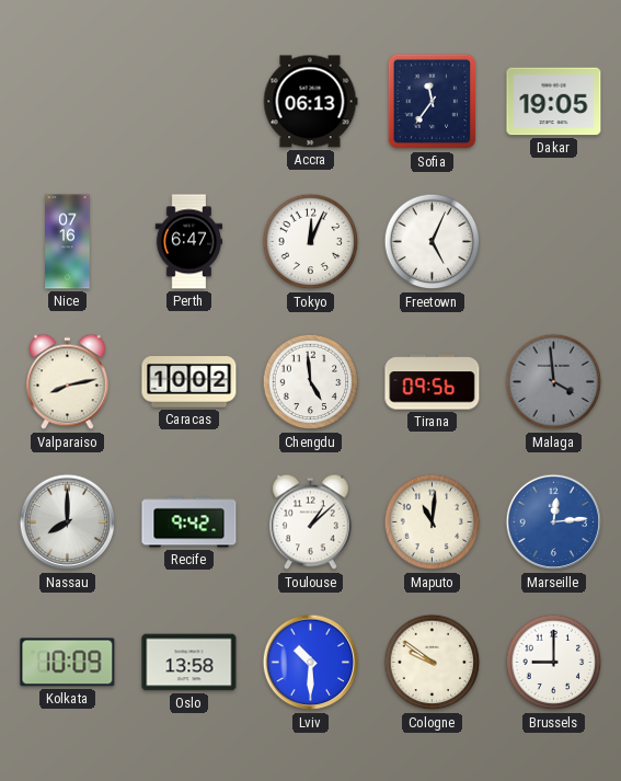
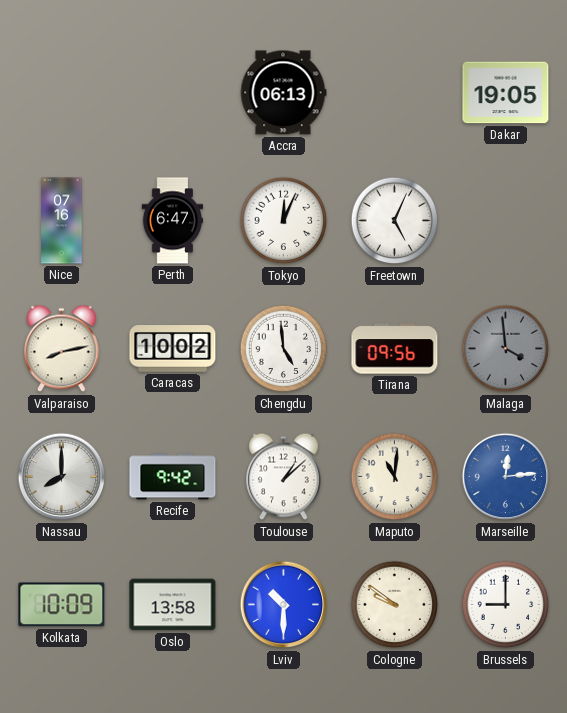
Sofia: 11:36 -> none
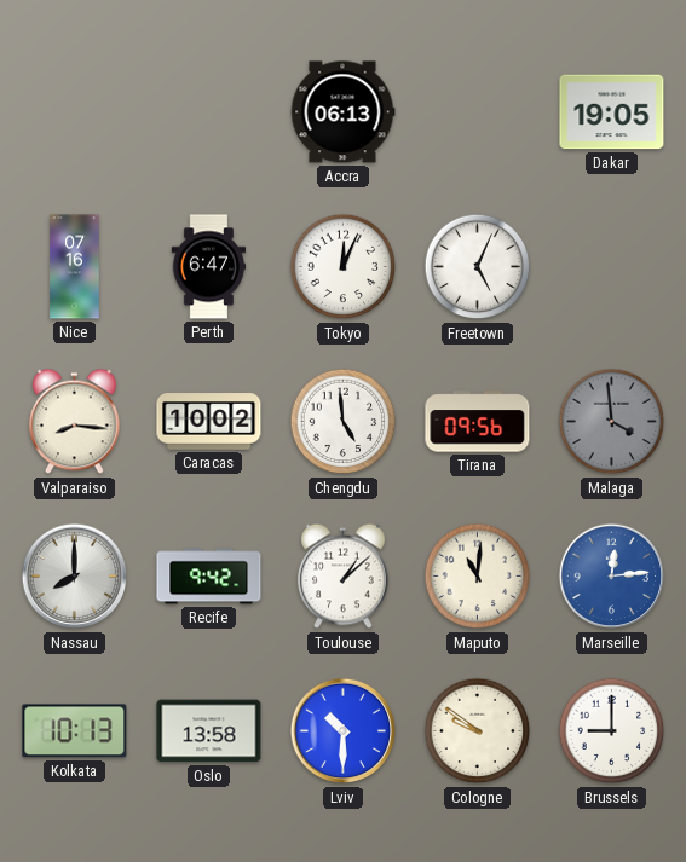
Valparaiso: 8:13 -> 8:16
Kolkata: 10:09 -> 10:13
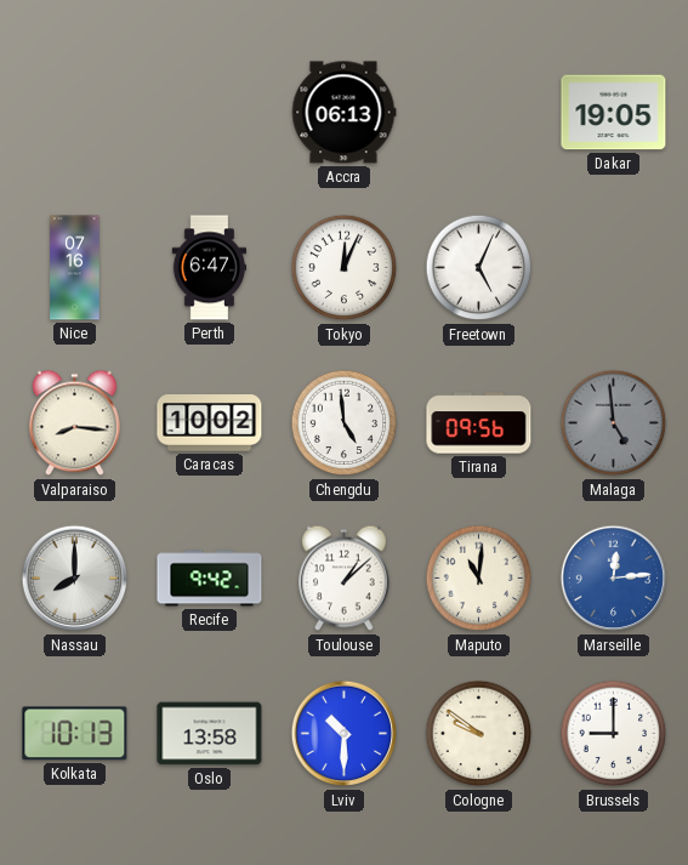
Malaga: 3:59 -> 4:59
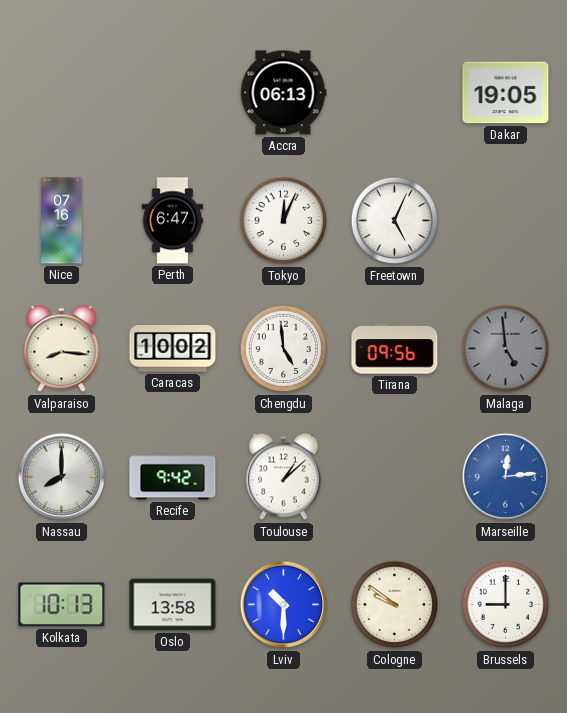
Maputo: 11:01 -> none
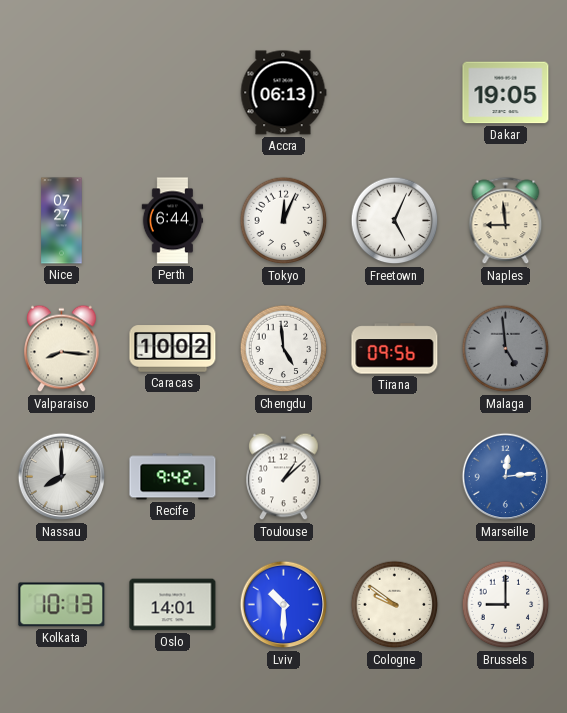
Nice: 07:16 -> 07:27
Perth: 6:47 -> 6:44
Naples: none -> 8:59
Oslo: 13:58 -> 14:01
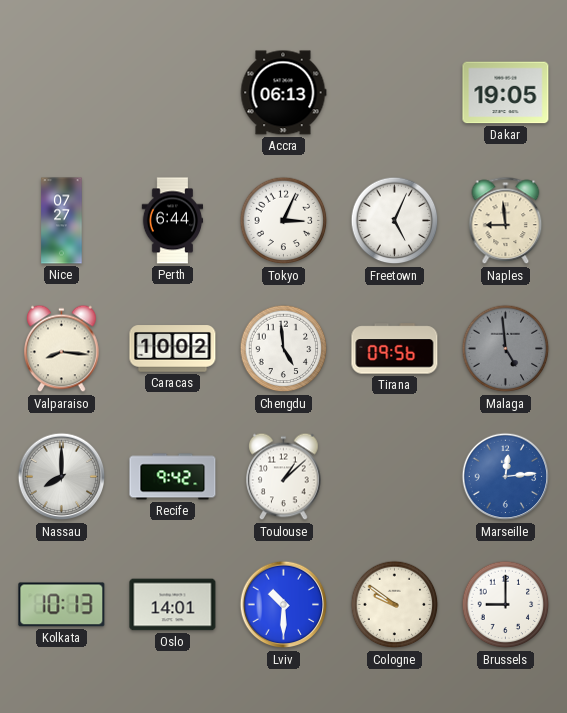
Tokyo: 12:04 -> 3:04
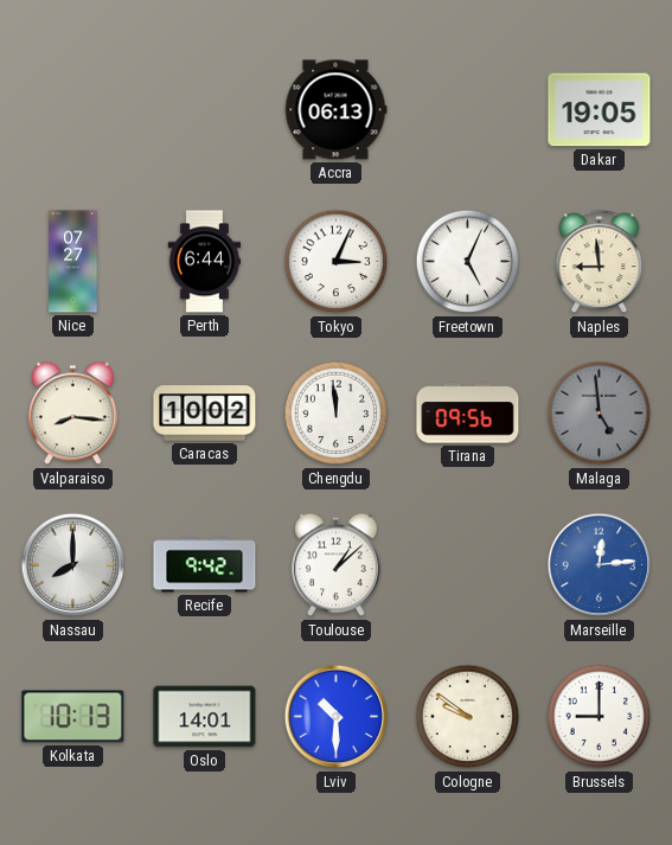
Chengdu: 4:59 -> 11:59
